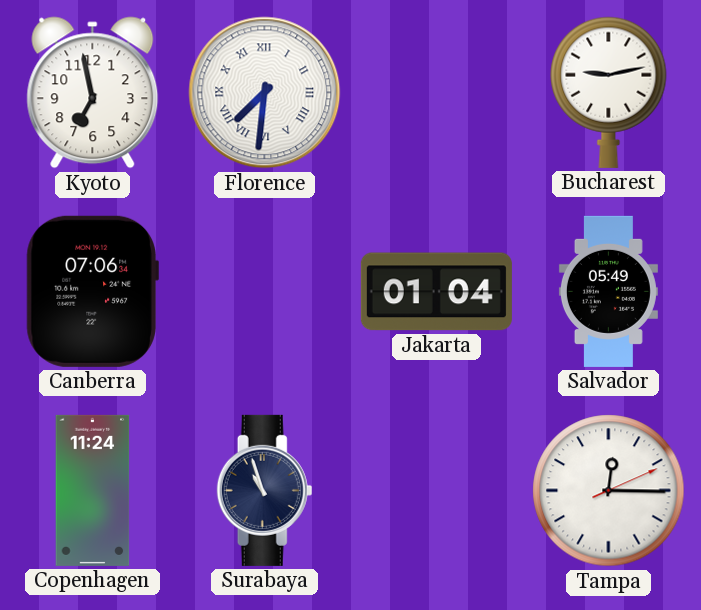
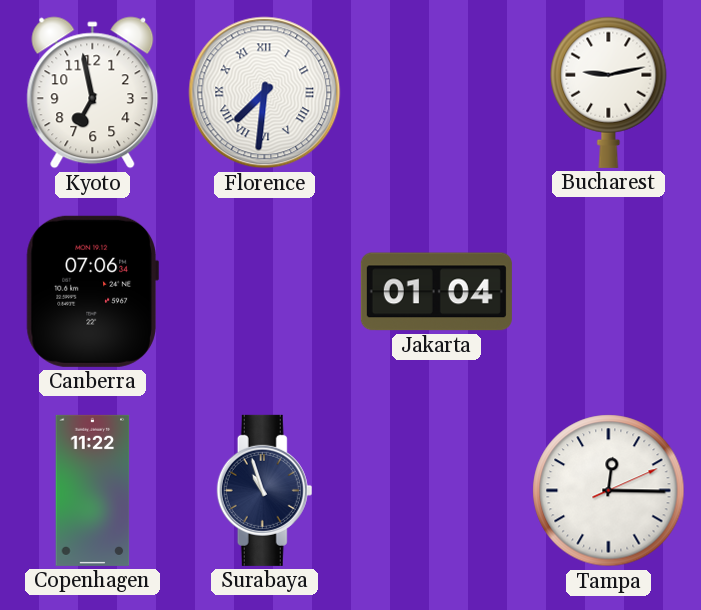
Salvador: 05:49 -> none
Copenhagen: 11:24 -> 11:22
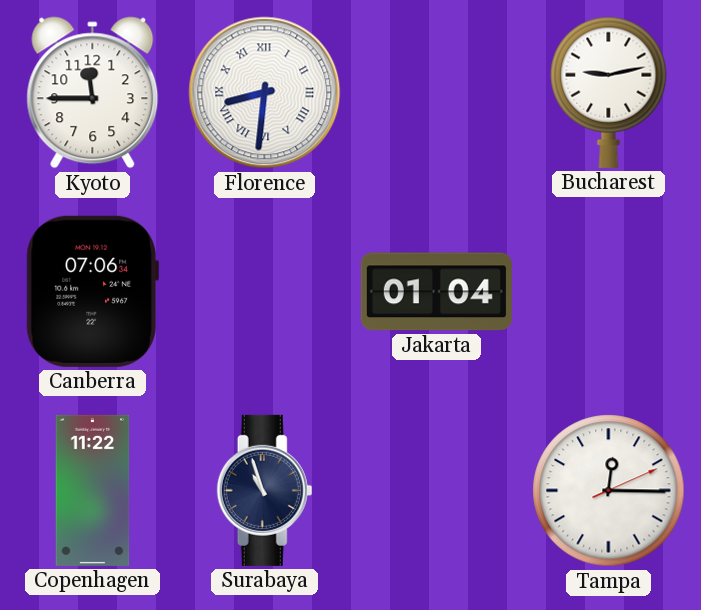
Kyoto: 6:58 -> 11:45
Florence: 7:31 -> 8:31
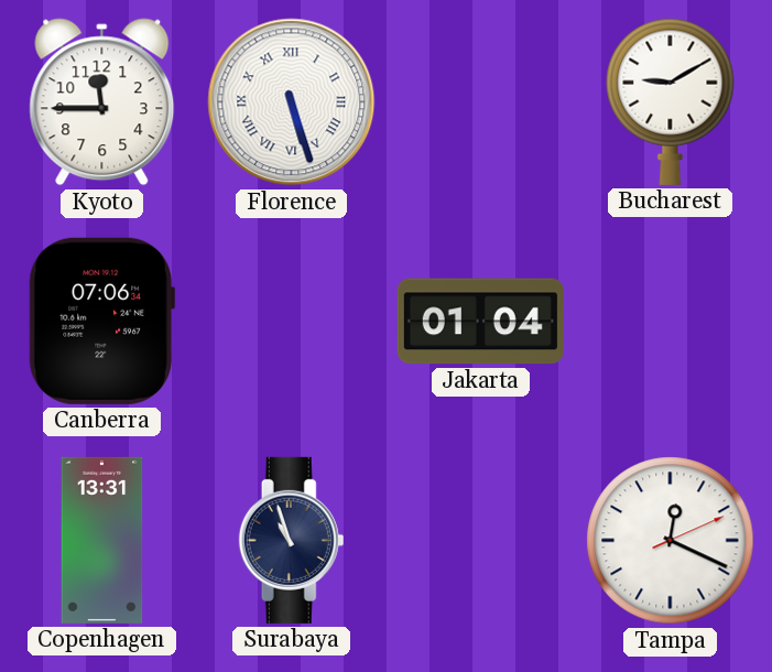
Florence: 8:31 -> 5:27
Bucharest: 9:13 -> 9:10
Copenhagen: 11:22 -> 13:31
Tampa: 12:15 -> 12:19
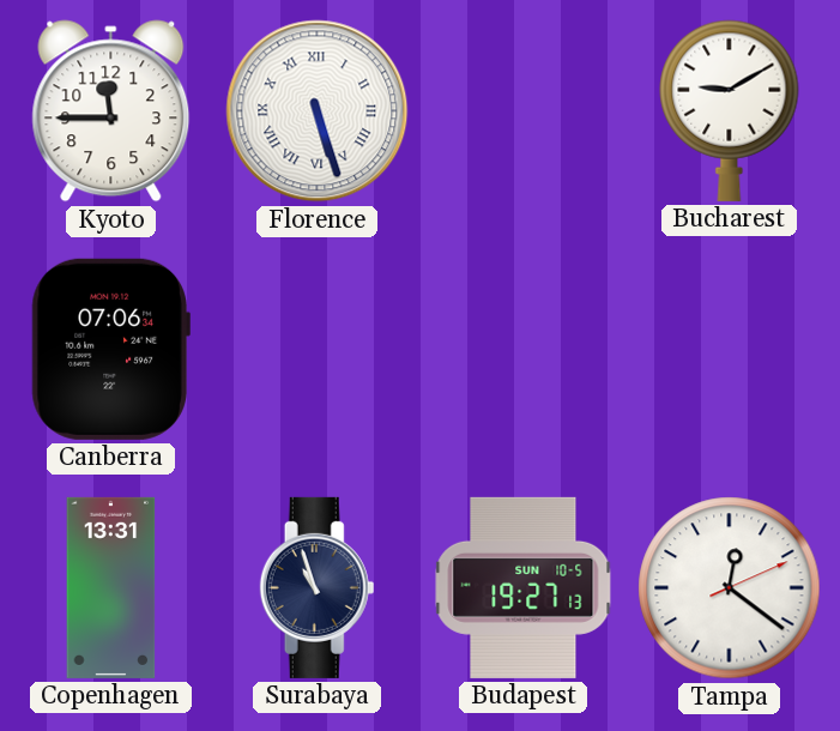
Jakarta: 01:04 -> none
Budapest: none -> 19:27
Tampa: 12:19 -> 12:21
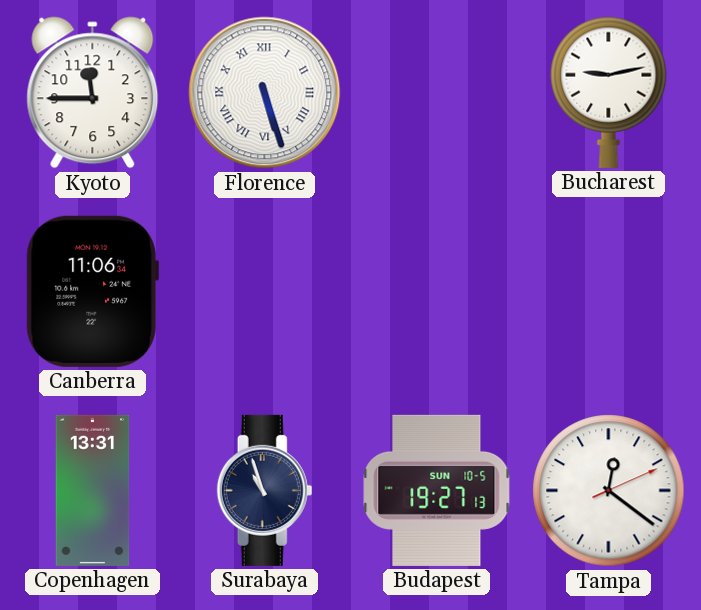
Bucharest: 9:10 -> 9:13
Canberra: 07:06 -> 11:06
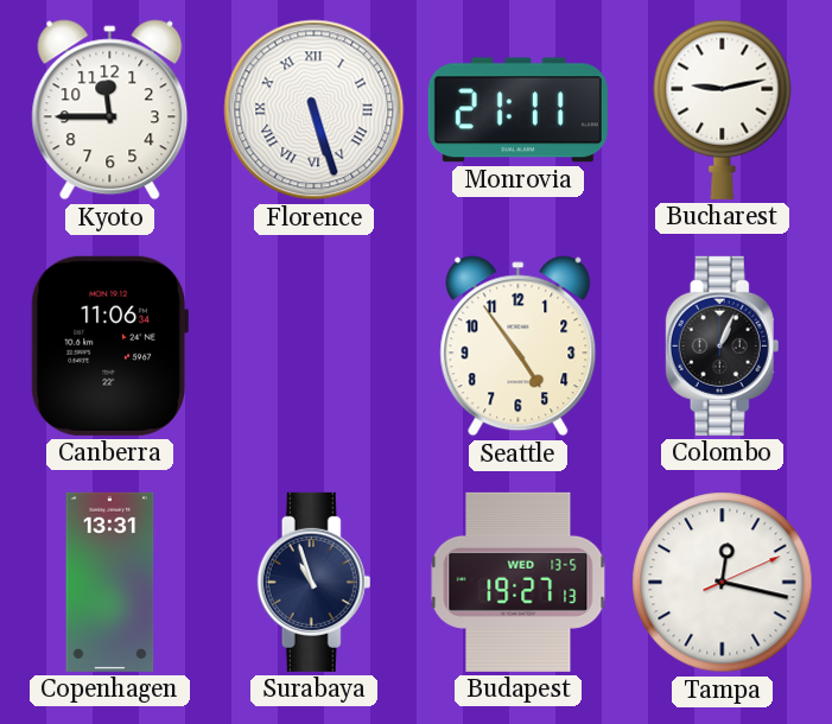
Monrovia: none -> 21:11
Seattle: none -> 4:54
Colombo: none -> 1:04
Budapest date: SUN 10-5 -> WED 13-5
Tampa: 12:21 -> 12:17
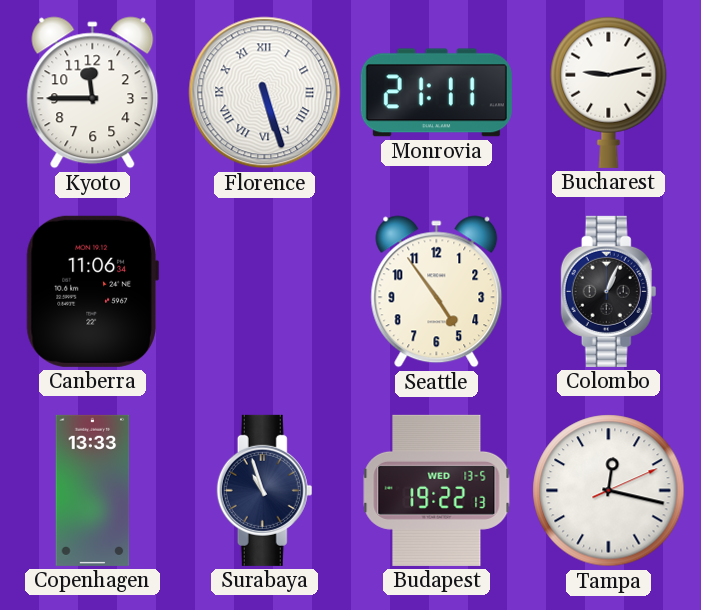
Copenhagen: 13:31 -> 13:33
Budapest: 19:27 -> 19:22
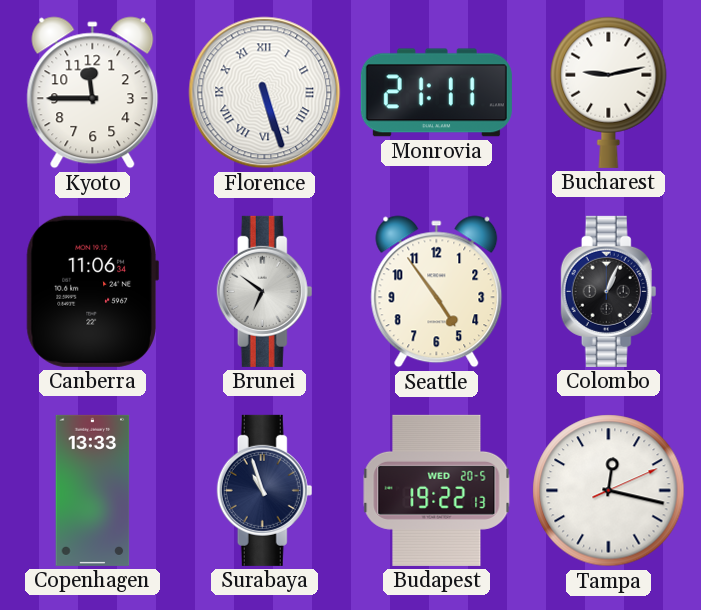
Brunei: none -> 6:51
Budapest date: WED 13-5 -> WED 20-5
